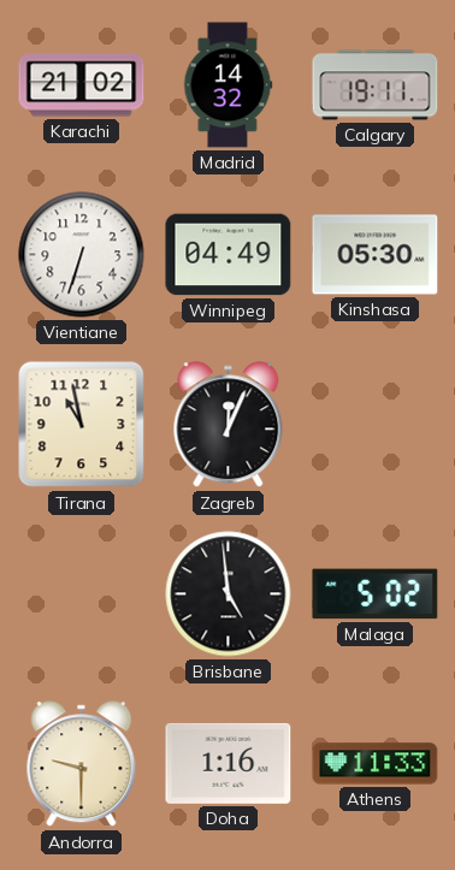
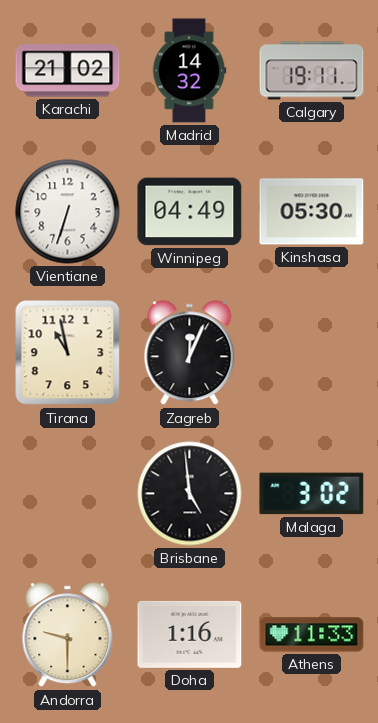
Malaga: 5:02 -> 3:02
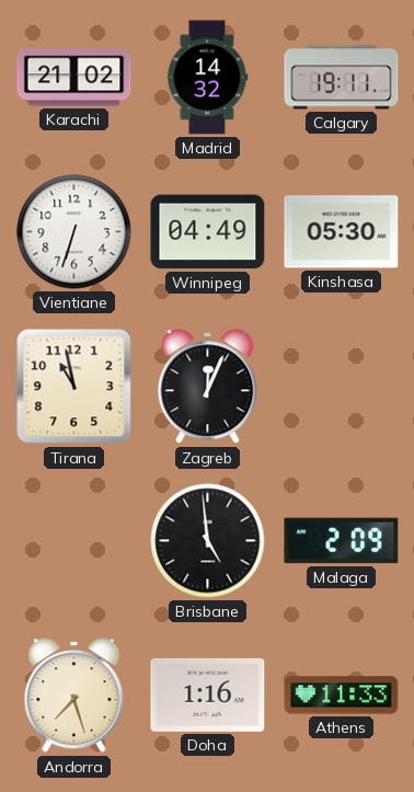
Malaga: 3:02 -> 2:09
Andorra: 9:30 -> 7:27
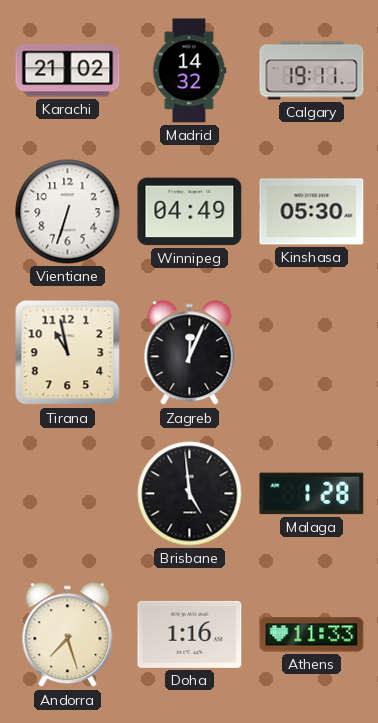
Malaga: 2:09 -> 1:28
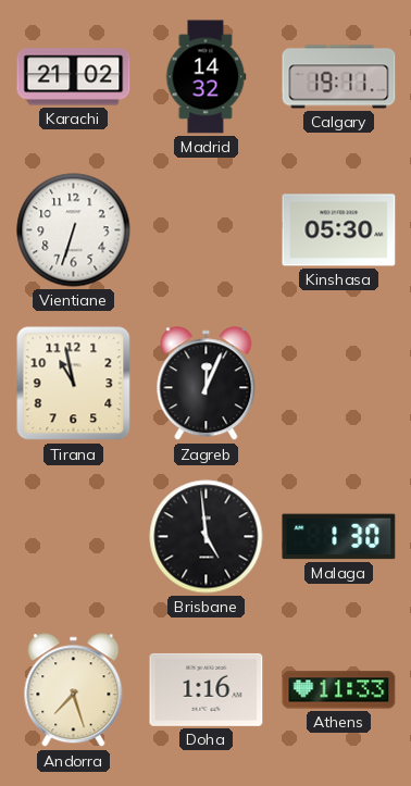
Winnipeg: 04:49 -> none
Malaga: 1:28 -> 1:30
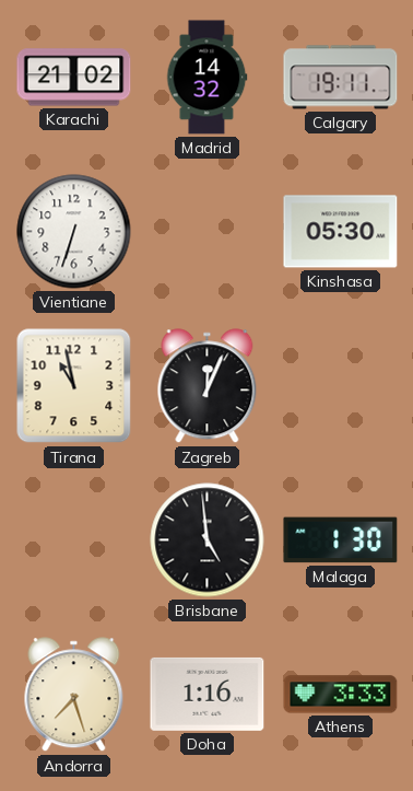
Athens: 11:33 -> 3:33
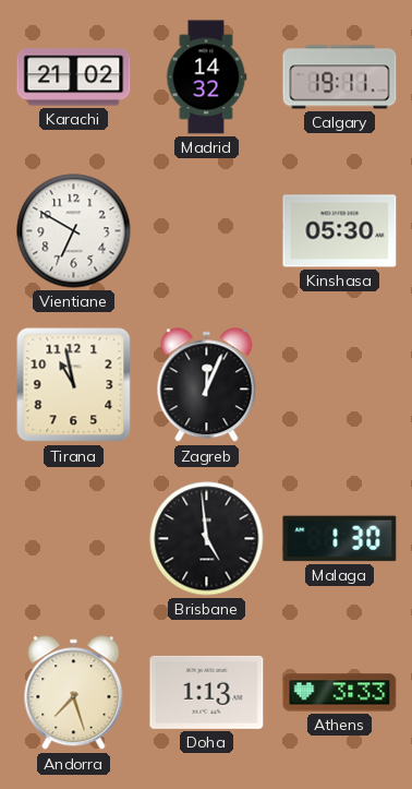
Vientiane: 6:33 -> 6:50
Doha: 1:16 -> 1:13
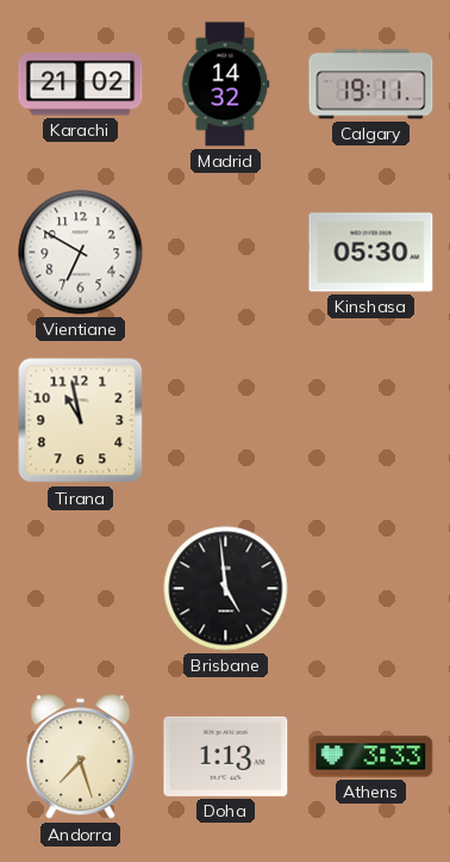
Zagreb: 12:04 -> none
Malaga: 1:30 -> none
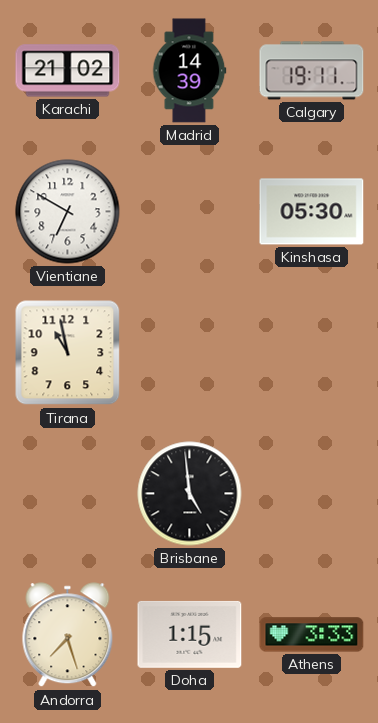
Madrid: 14:32 -> 14:39
Doha: 1:13 -> 1:15
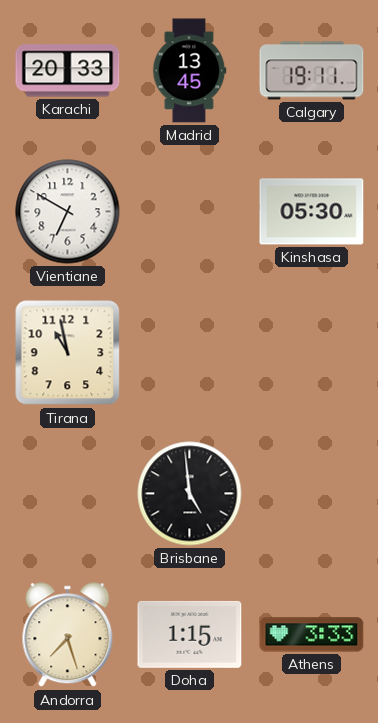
Karachi: 21:02 -> 20:33
Madrid: 14:39 -> 13:45
